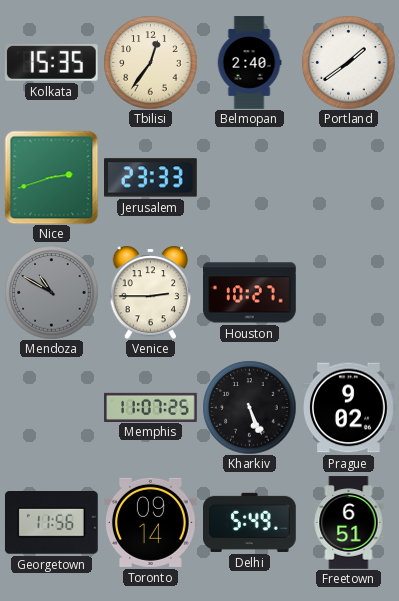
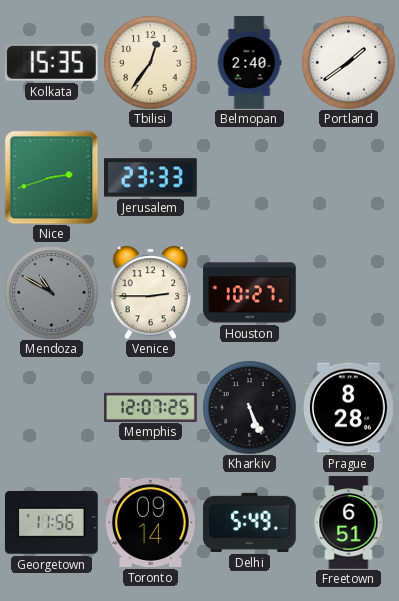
Memphis: 11:07 -> 12:07
Prague: 9:02 -> 8:28
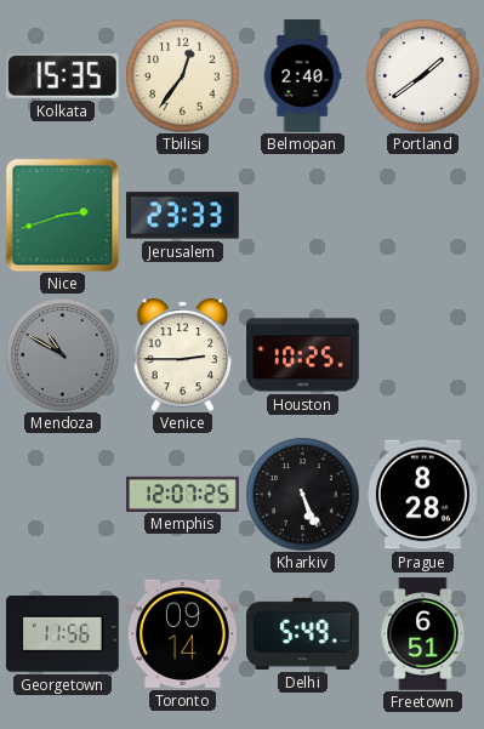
Houston: 10:27 -> 10:25
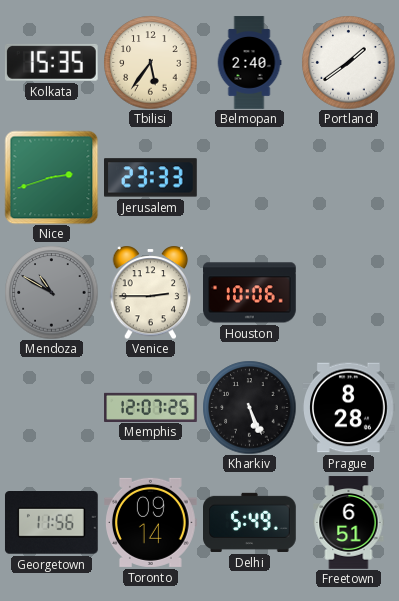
Tbilisi: 12:36 -> 5:36
Houston: 10:25 -> 10:06
